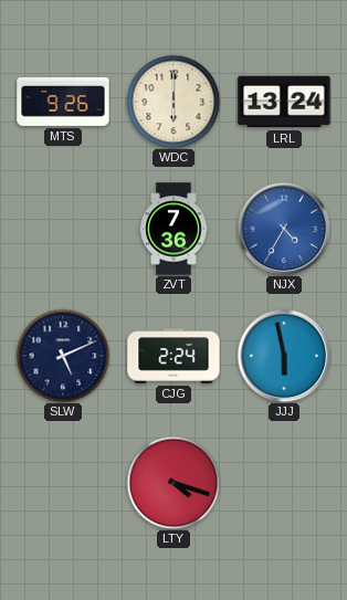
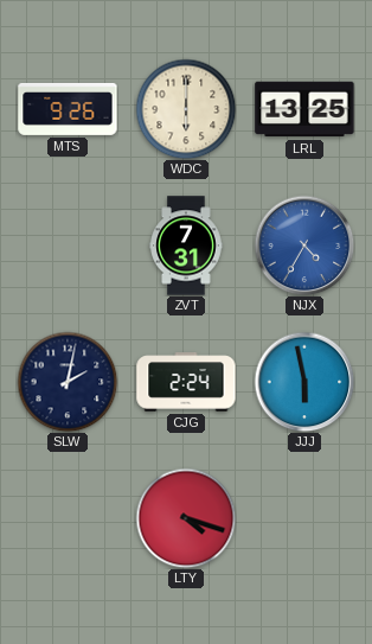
LRL: 13:24 -> 13:25
ZVT: 7:36 -> 7:31
SLW: 5:11 -> 2:02
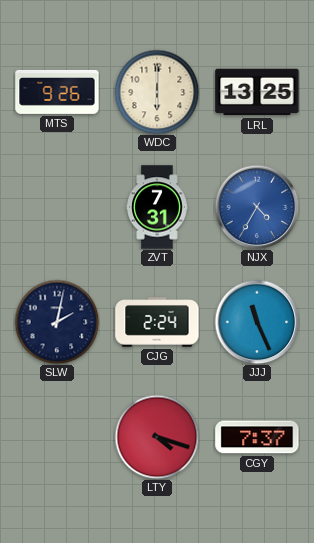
JJJ: 5:58 -> 11:26
CGY: none -> 7:37
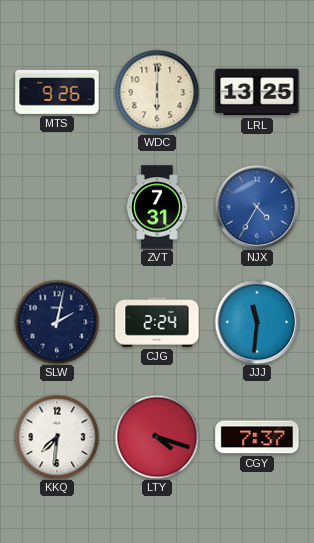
JJJ: 11:26 -> 11:31
KKQ: none -> 7:31
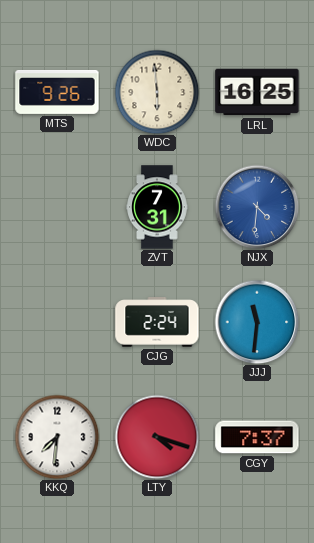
WDC: 6:00 -> 5:59
LRL: 13:25 -> 16:25
NJX: 4:35 -> 4:31
SLW: 2:02 -> none
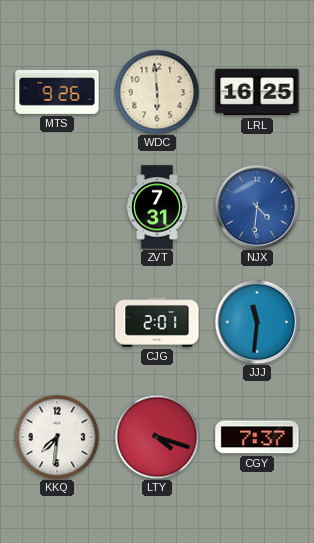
CJG: 2:24 -> 2:01
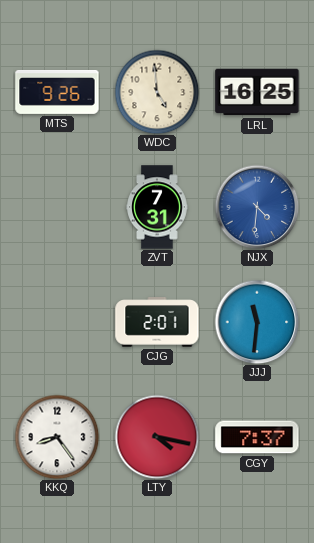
WDC: 5:59 -> 4:59
KKQ: 7:31 -> 8:24
LTY: 4:18 -> 4:17
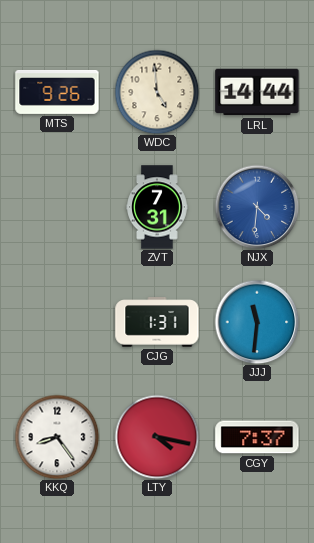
LRL: 16:25 -> 14:44
CJG: 2:01 -> 1:31
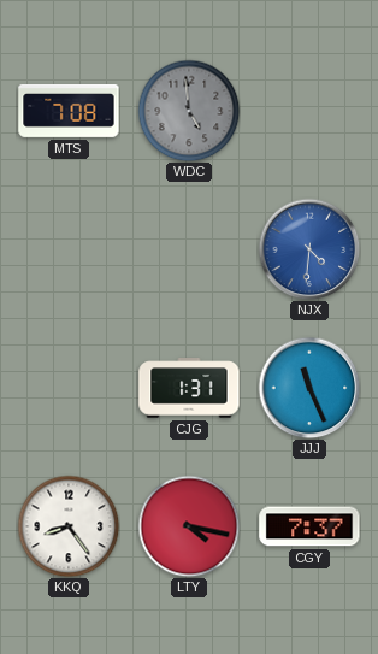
MTS: 9:26 -> 7:08
WDC dial: cream -> grey
LRL: 14:44 -> none
ZVT: 7:31 -> none
JJJ: 11:31 -> 11:26
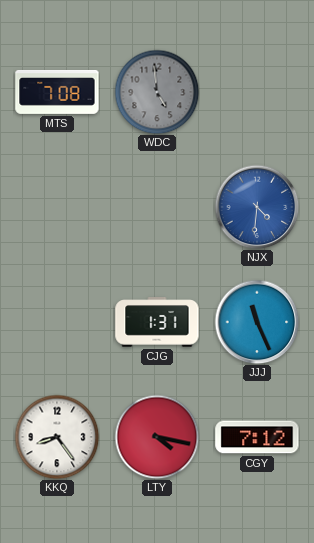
CGY: 7:37 -> 7:12
